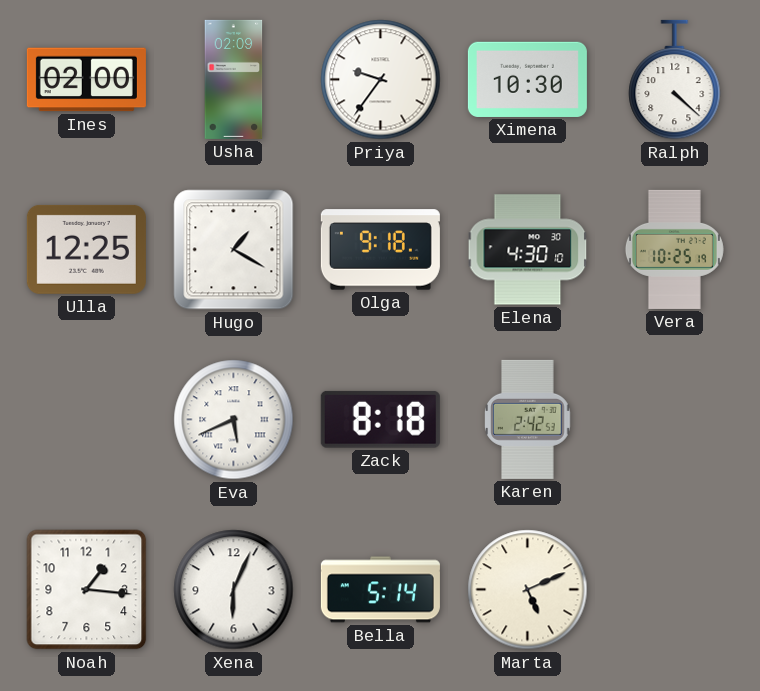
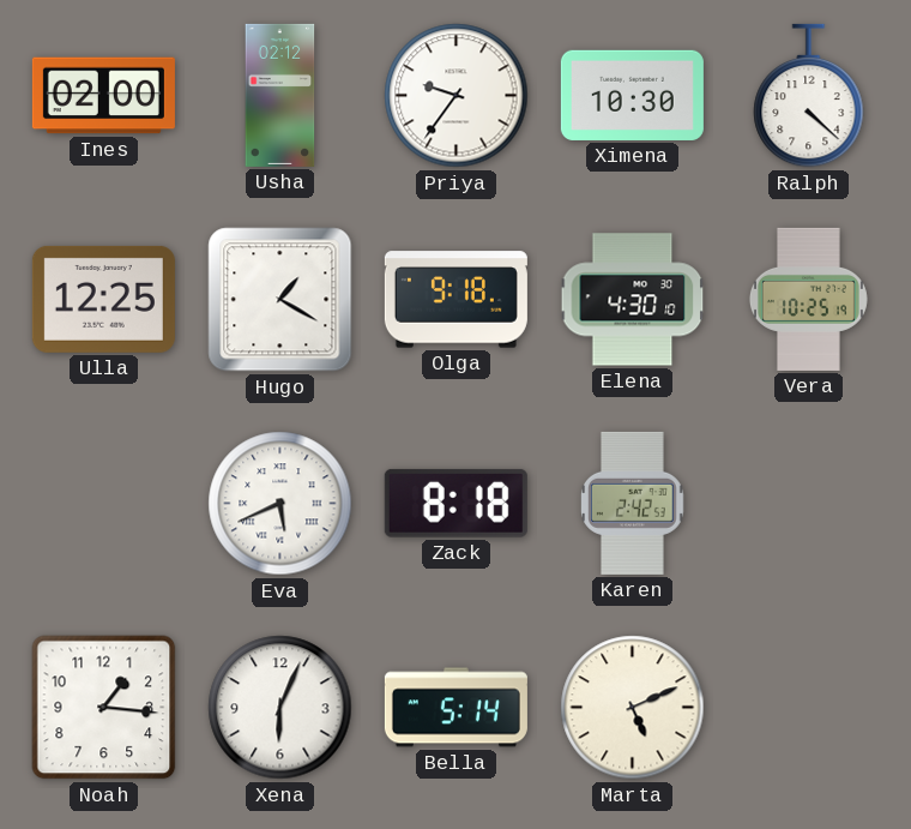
Usha: 02:09 -> 02:12
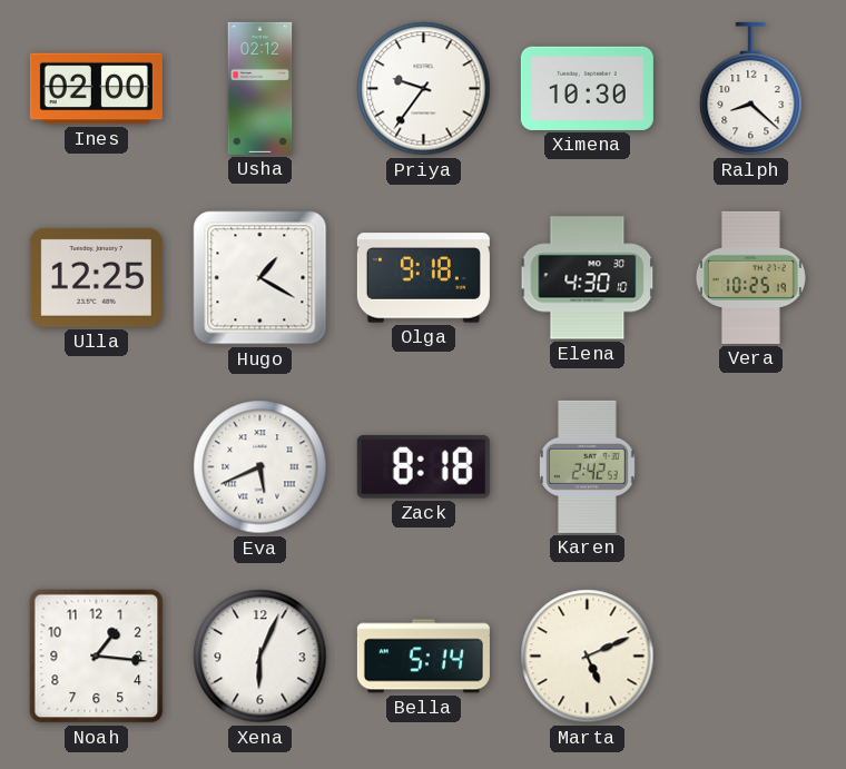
Ralph: 4:22 -> 8:22
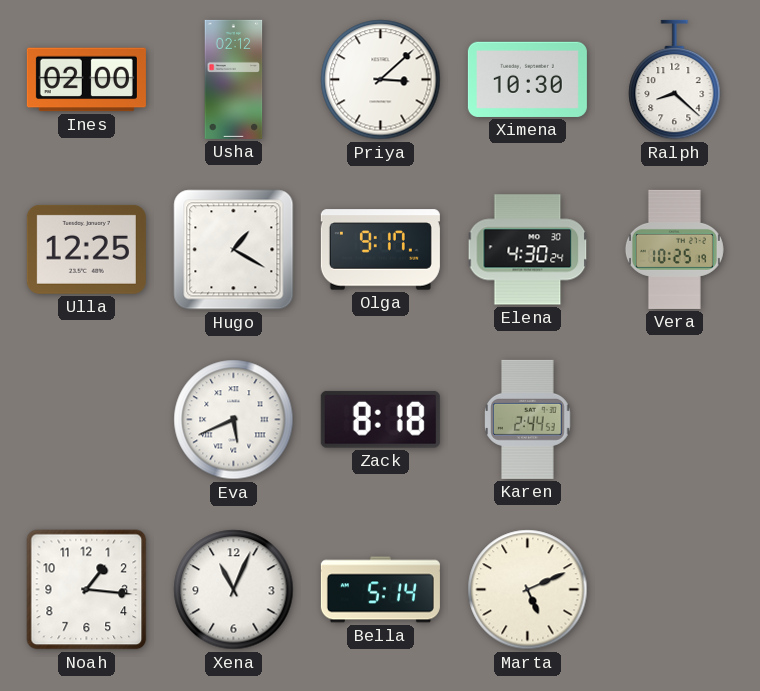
Priya: 9:36 -> 3:08
Olga: 9:18 -> 9:17
Elena: 4:30:10 -> 4:30:24
Karen: 2:42 -> 2:44
Xena: 6:04 -> 11:04
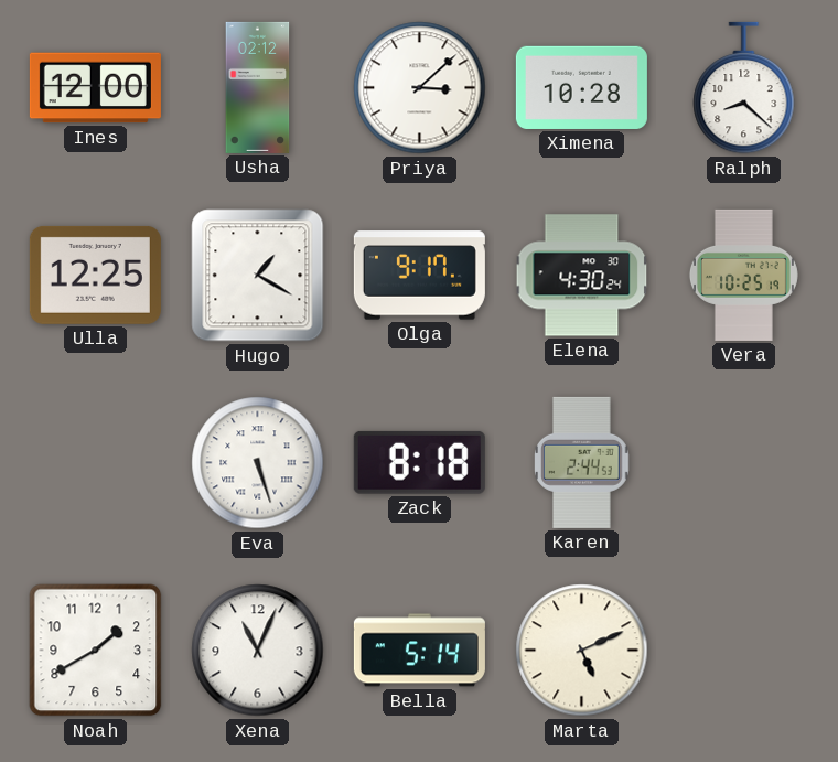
Ines: 02:00 -> 12:00
Ximena: 10:30 -> 10:28
Eva: 5:41 -> 5:27
Noah: 1:16 -> 1:40
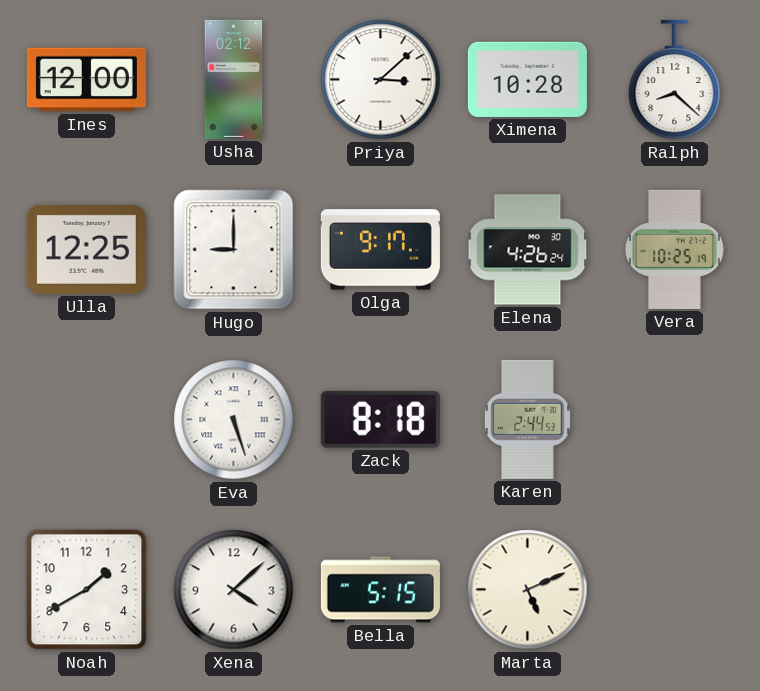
Hugo: 1:20 -> 9:00
Elena: 4:30 -> 4:26
Xena: 11:04 -> 4:08
Bella: 5:14 -> 5:15
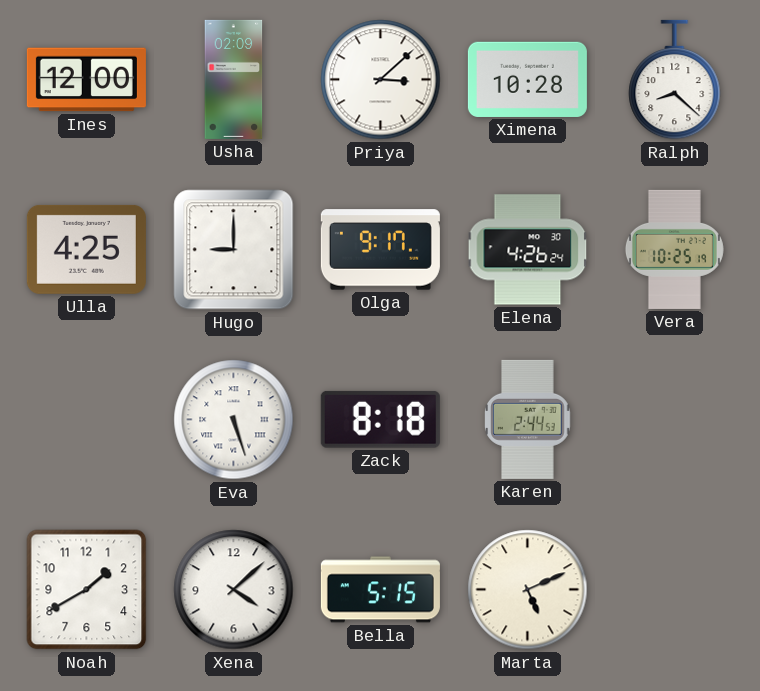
Usha: 02:12 -> 02:09
Ulla: 12:25 -> 4:25
